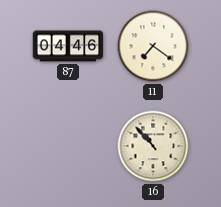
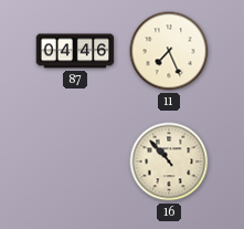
11: 7:21 -> 7:26
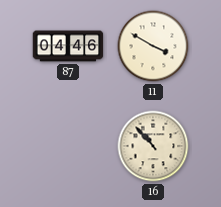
11: 7:26 -> 3:50
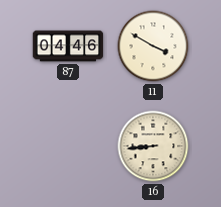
16: 10:53 -> 8:44
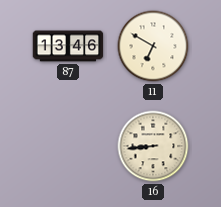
87: 04:46 -> 13:46
11: 3:50 -> 6:50
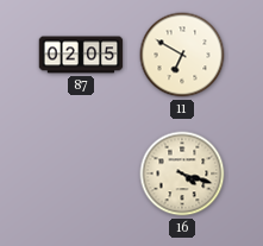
87: 13:46 -> 02:05
16: 8:44 -> 4:18
